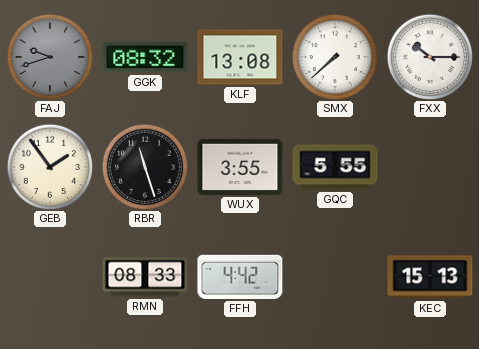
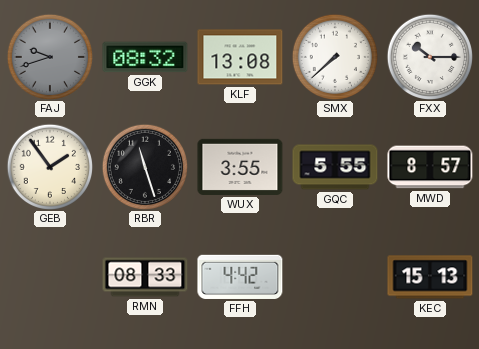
MWD: none -> 8:57
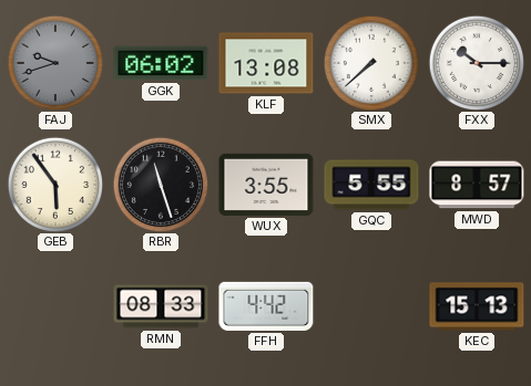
GGK: 08:32 -> 06:02
GEB: 1:54 -> 5:54
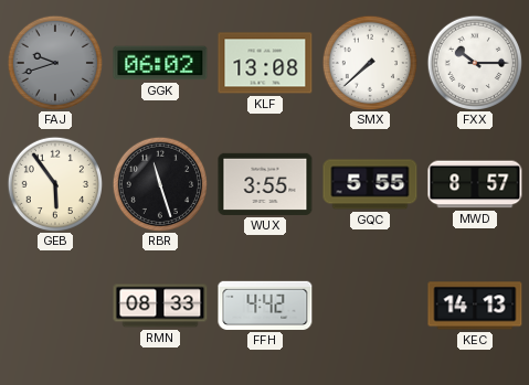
KEC: 15:13 -> 14:13
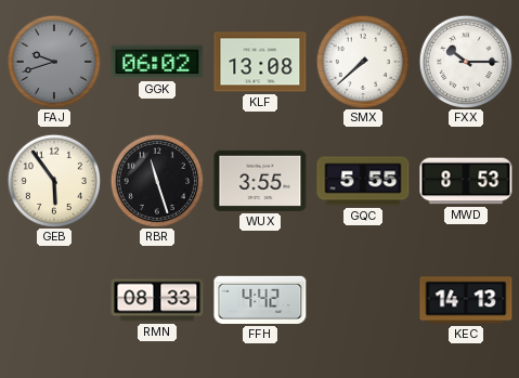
MWD: 8:57 -> 8:53
